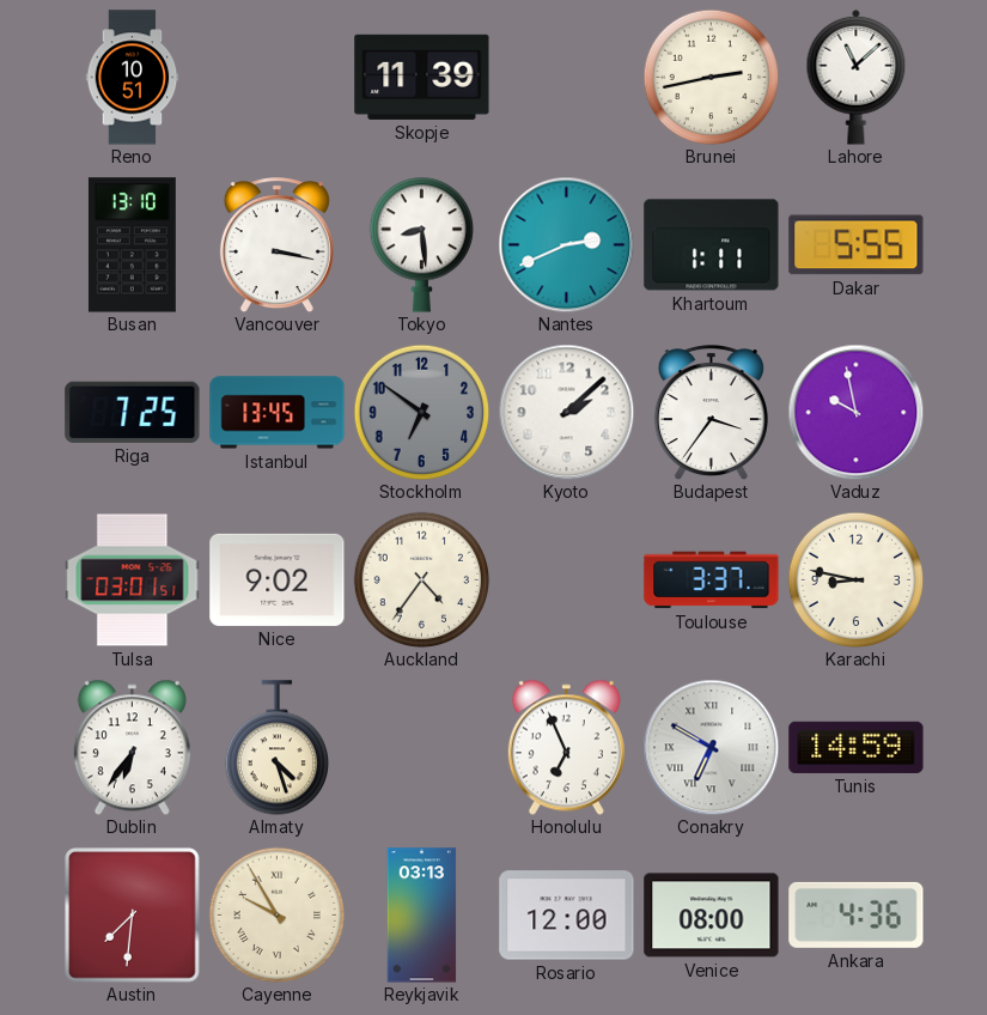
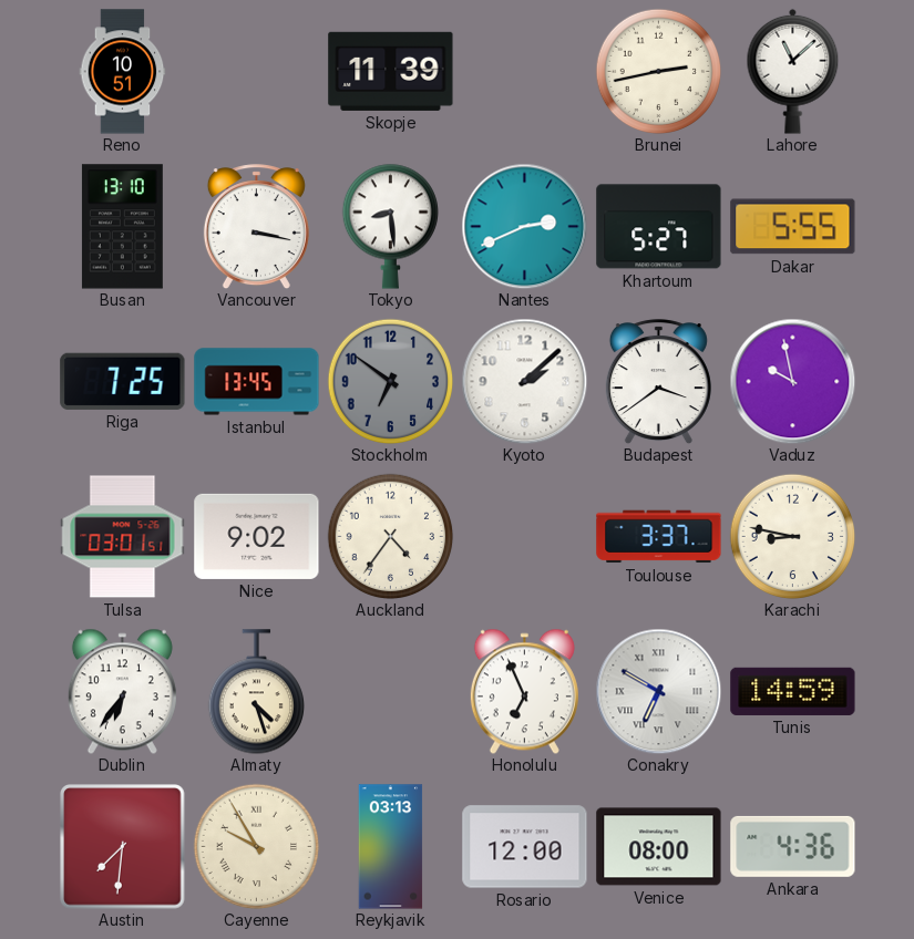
Khartoum: 1:11 -> 5:27
Budapest: 3:36 -> 3:39
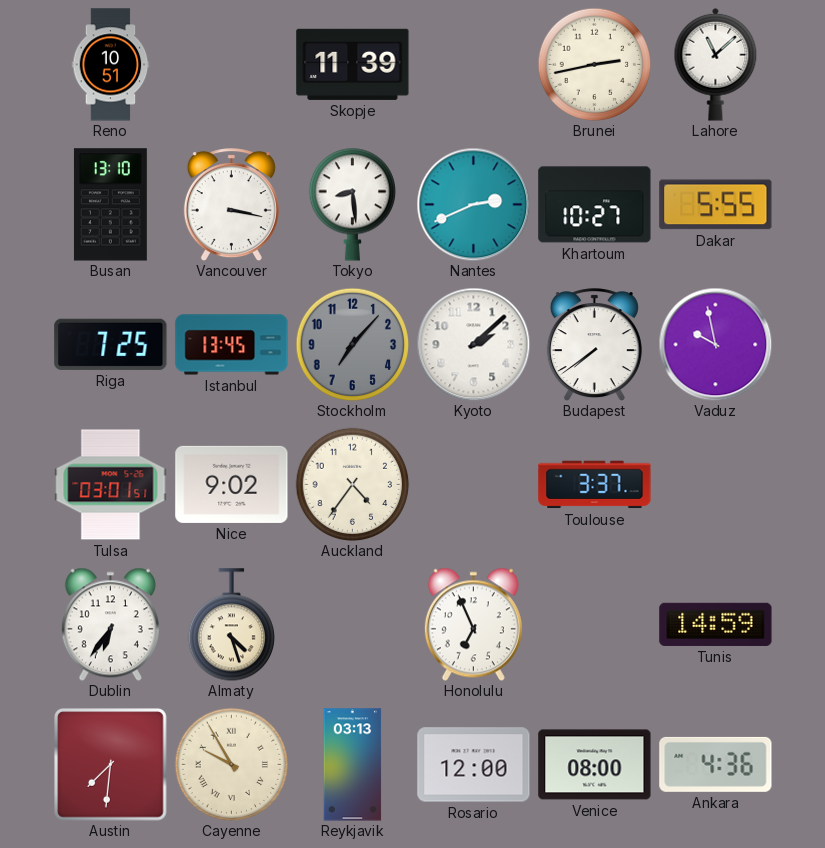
Khartoum: 5:27 -> 10:27
Stockholm: 6:51 -> 7:07
Budapest: 3:39 -> 7:39
Karachi: 8:47 -> none
Conakry: 6:50 -> none
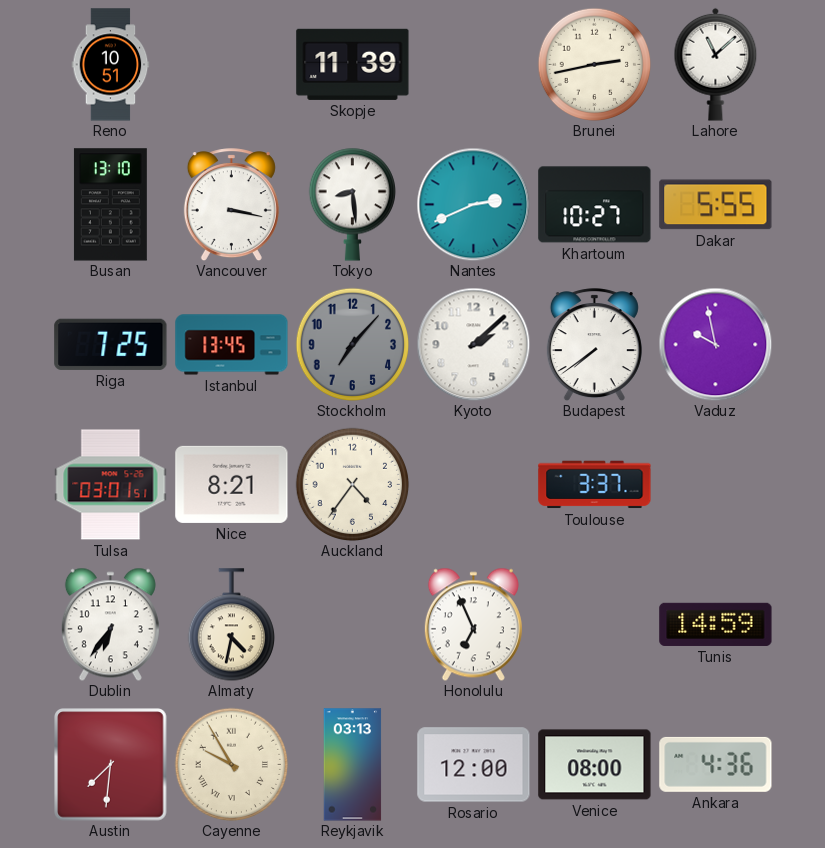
Nice: 9:02 -> 8:21
Almaty: 4:27 -> 4:32
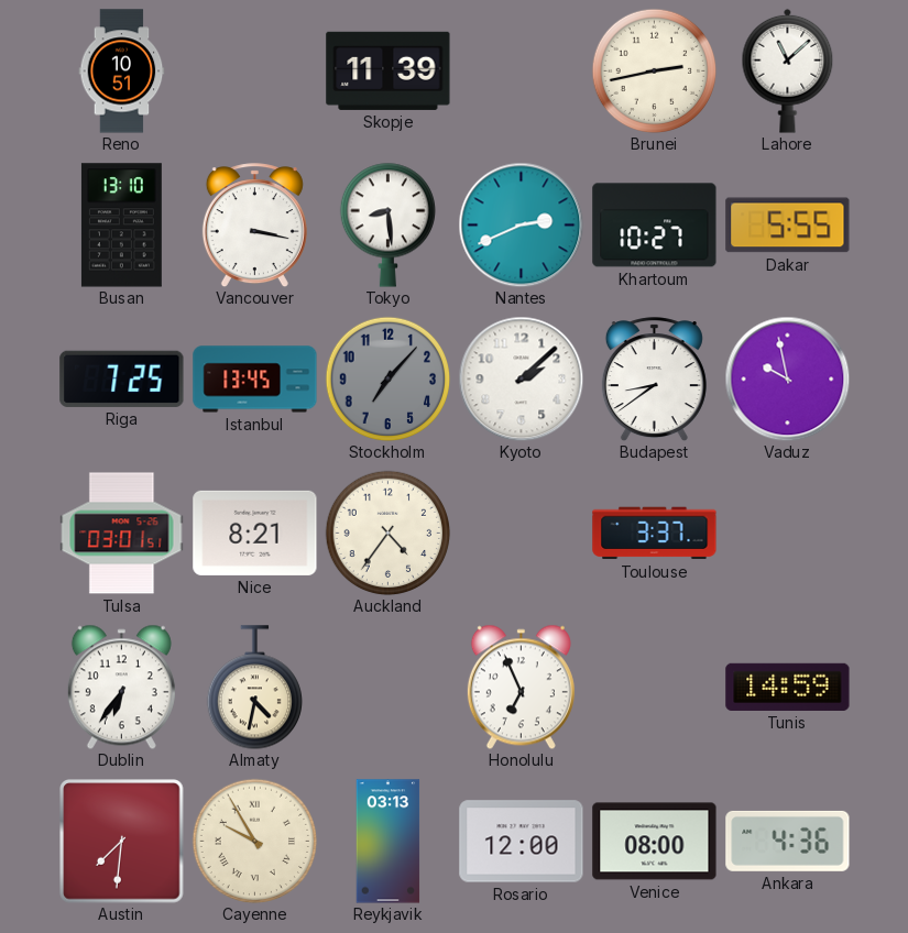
Budapest: 7:39 -> 8:39
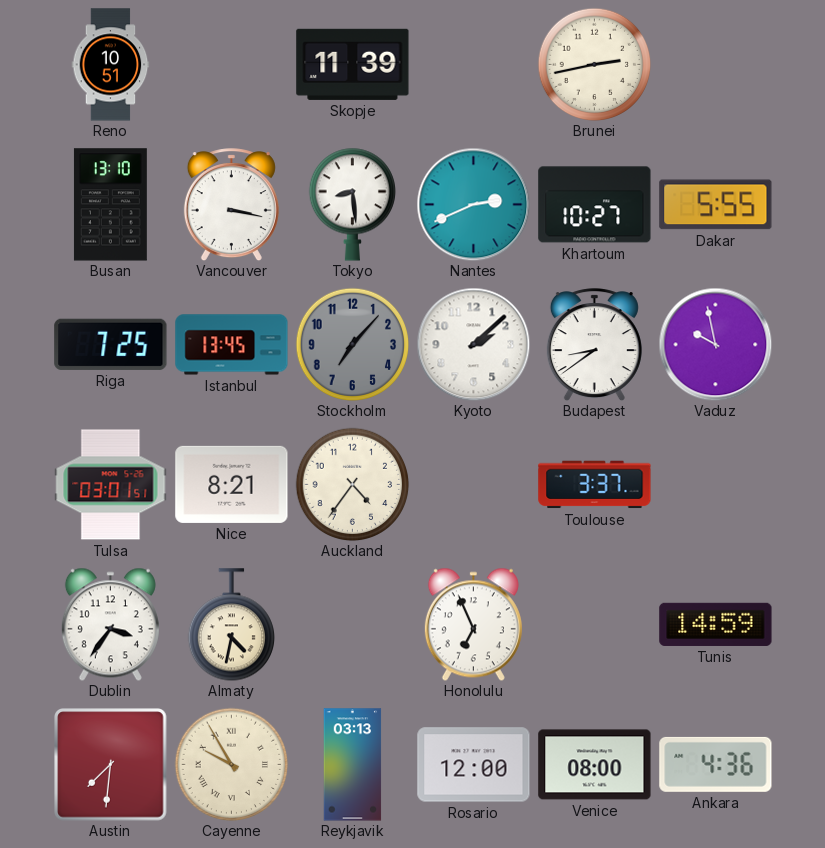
Lahore: 11:08 -> none
Dublin: 6:36 -> 3:36
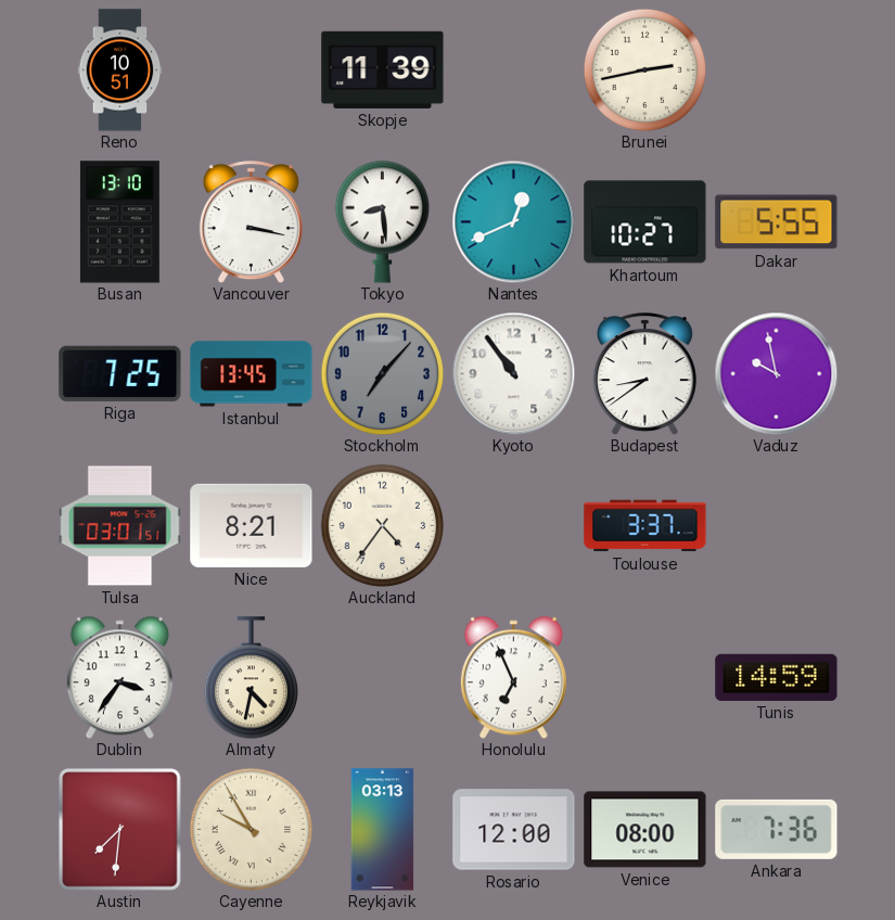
Nantes: 2:41 -> 12:41
Kyoto: 2:08 -> 10:54
Ankara: 4:36 -> 7:36
